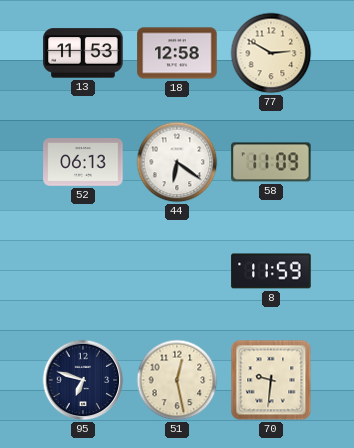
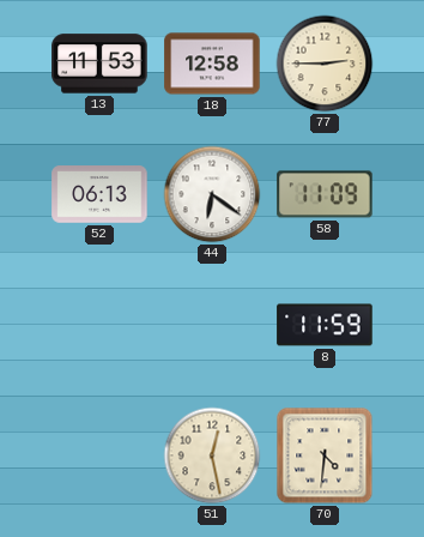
77: 2:50 -> 2:45
95: 6:48 -> none
70: 9:31 -> 4:31
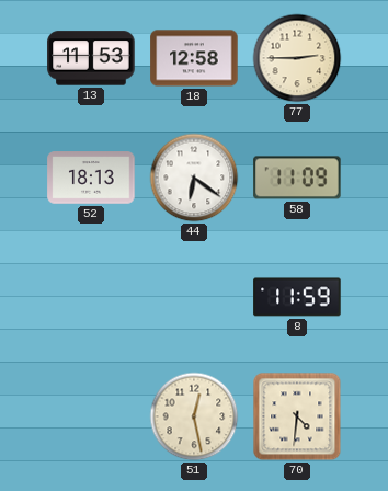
52: 06:13 -> 18:13
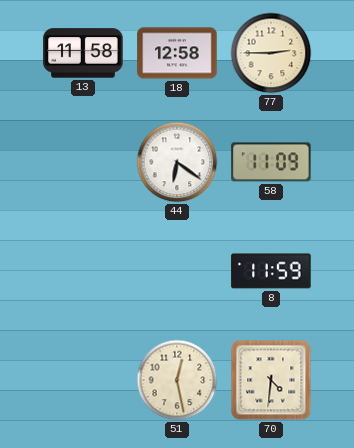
13: 11:53 -> 11:58
52: 18:13 -> none
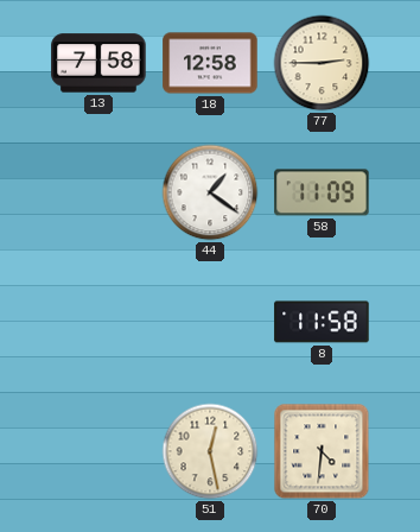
13: 11:58 -> 7:58
44: 6:21 -> 1:21
8: 11:59 -> 11:58
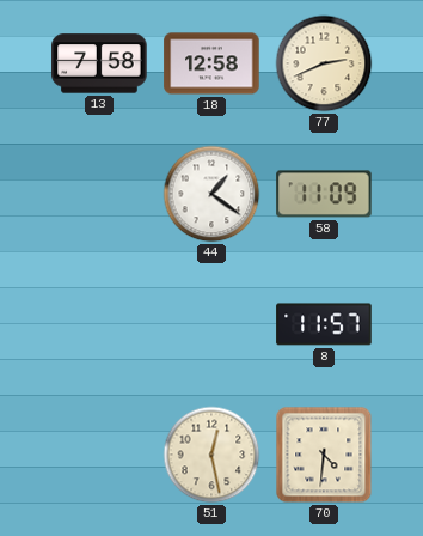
77: 2:45 -> 2:41
8: 11:58 -> 11:57
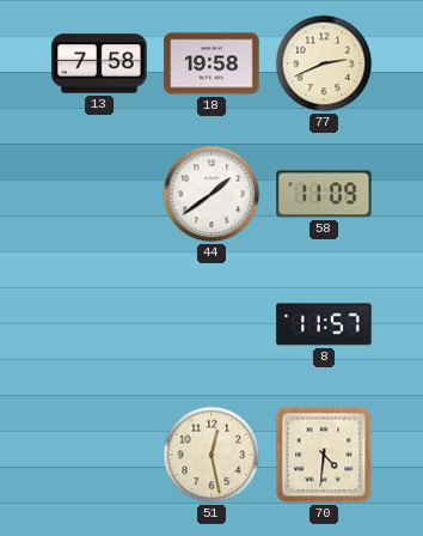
18: 12:58 -> 19:58
44: 1:21 -> 1:39
